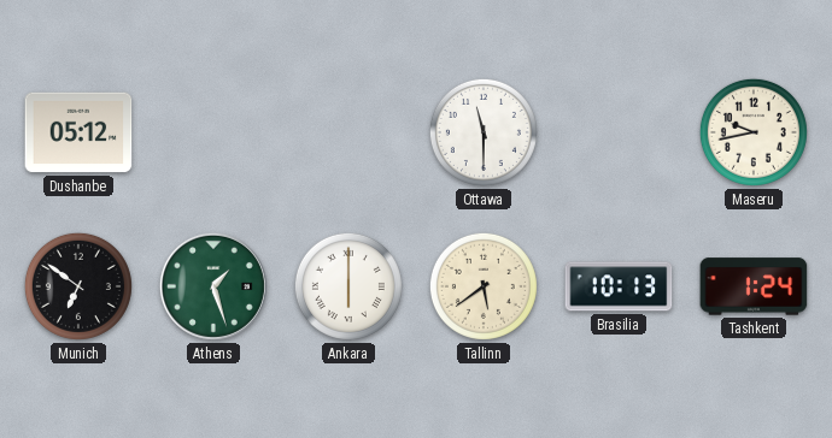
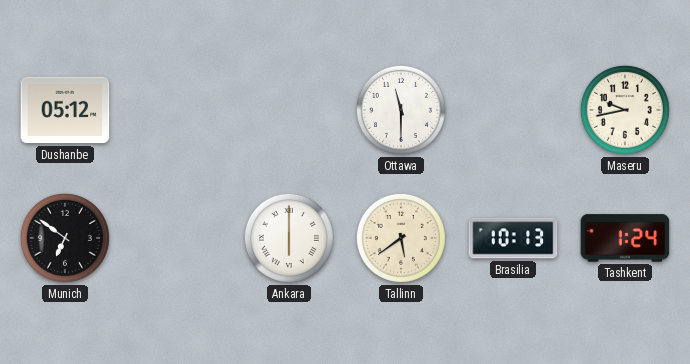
Athens: 1:27 -> none
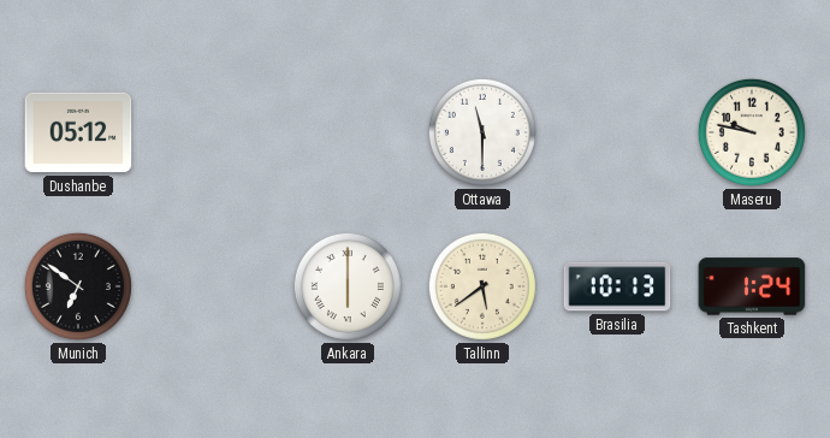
Maseru: 9:43 -> 9:47
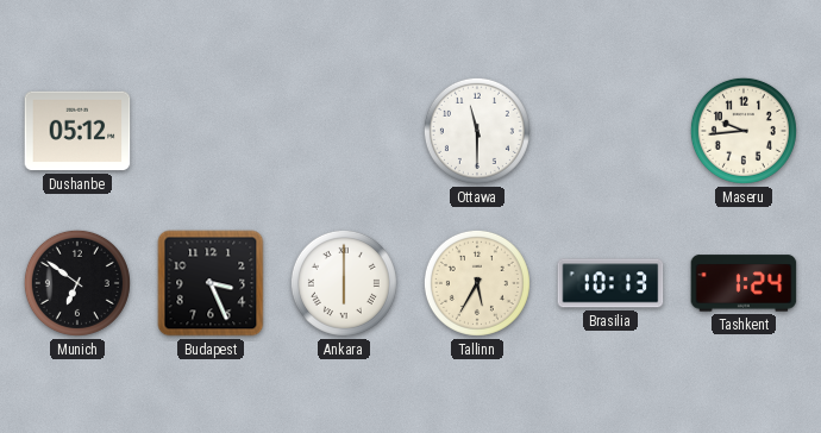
Maseru: 9:47 -> 9:44
Budapest: none -> 3:26
Tallinn: 5:39 -> 5:35
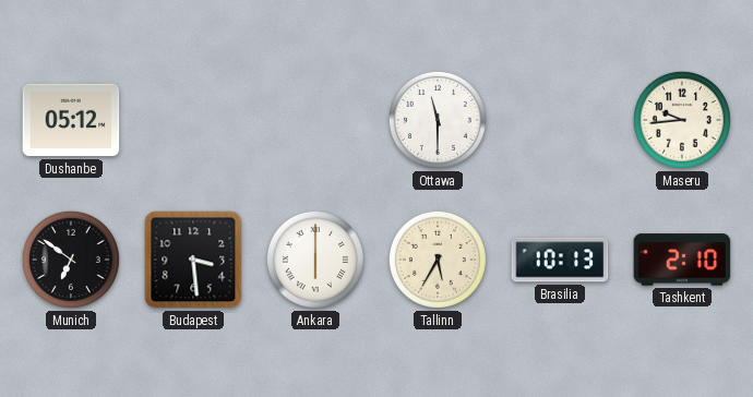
Budapest: 3:26 -> 3:29
Tashkent: 1:24 -> 2:10
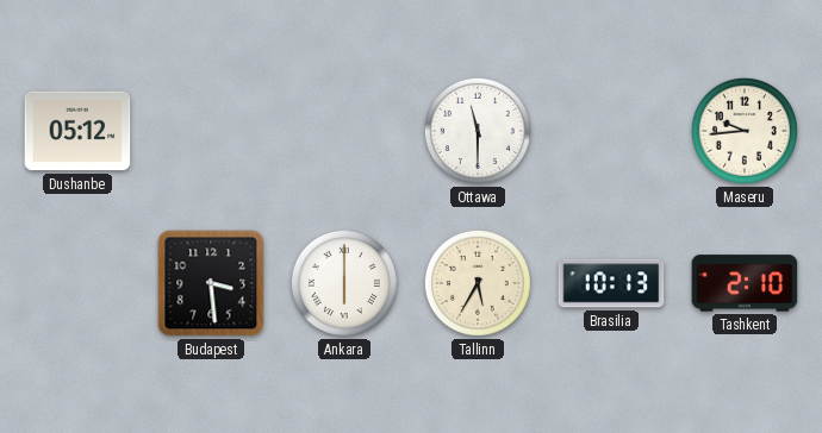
Munich: 6:51 -> none
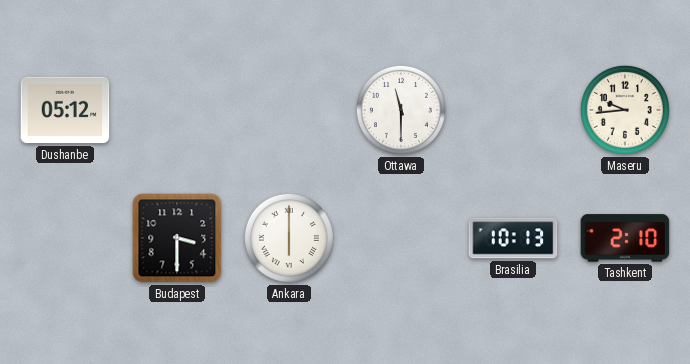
Budapest: 3:29 -> 3:30
Tallinn: 5:35 -> none
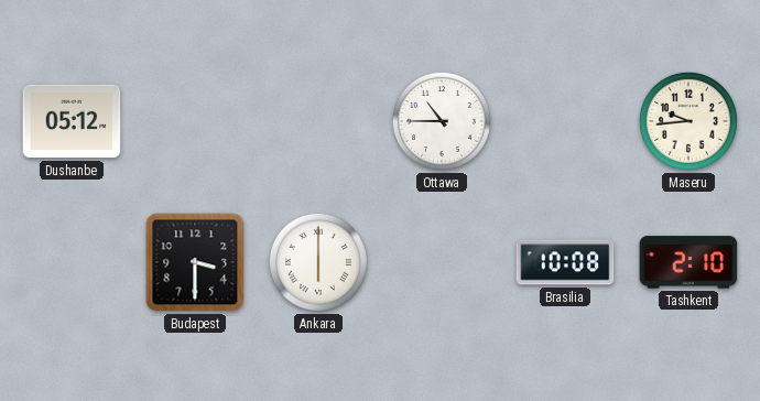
Ottawa: 11:30 -> 10:45
Brasilia: 10:13 -> 10:08
